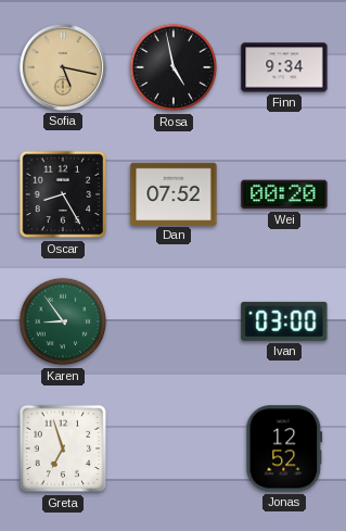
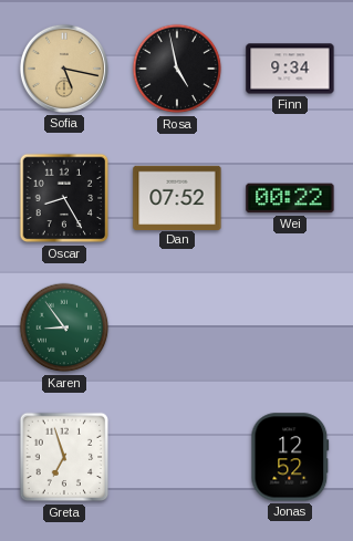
Wei: 00:20 -> 00:22
Ivan: 03:00 -> none
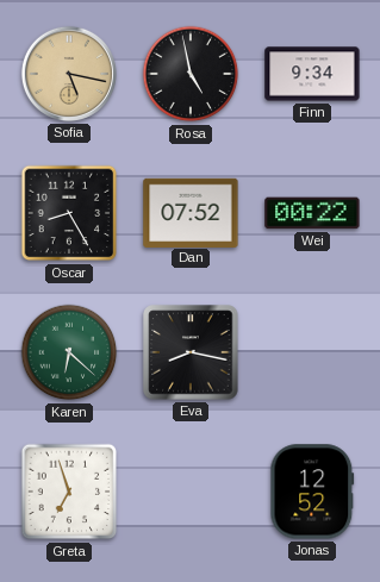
Karen: 8:54 -> 6:22
Eva: none -> 8:17
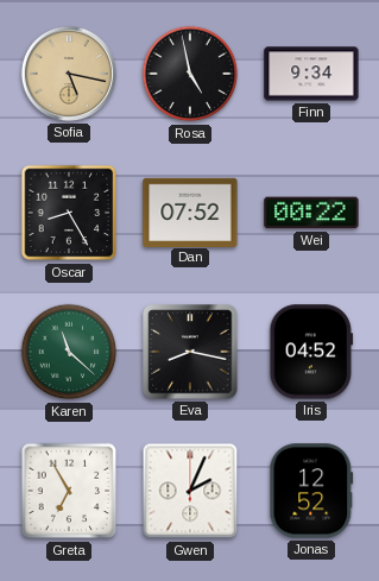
Karen: 6:22 -> 11:22
Iris: none -> 04:52
Greta: 6:57 -> 6:55
Gwen: none -> 2:04
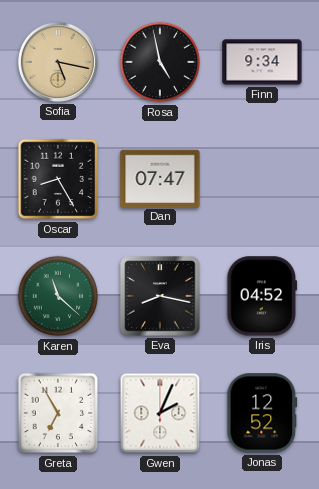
Dan: 07:52 -> 07:47
Wei: 00:22 -> none
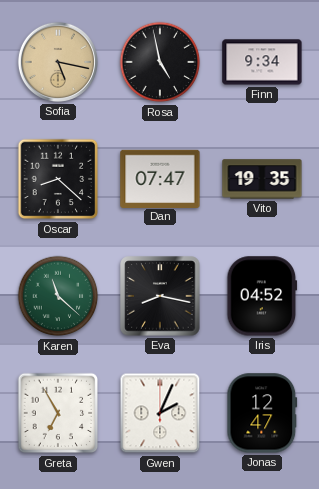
Oscar: 8:25 -> 8:22
Vito: none -> 19:35
Jonas: 12:52 -> 12:47
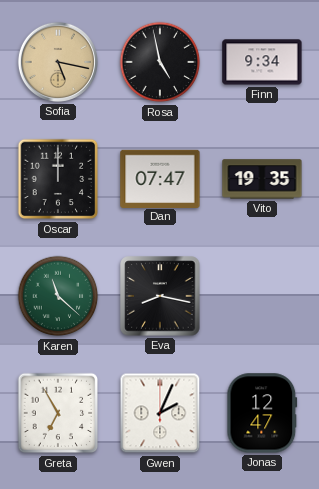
Oscar: 8:22 -> 12:00
Iris: 04:52 -> none
